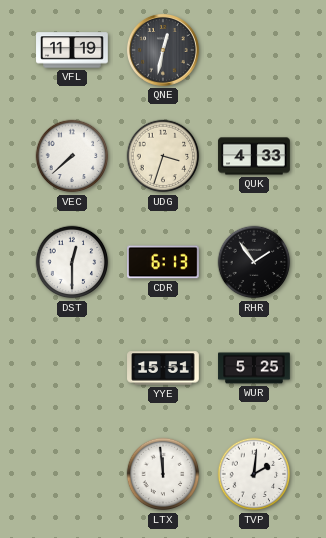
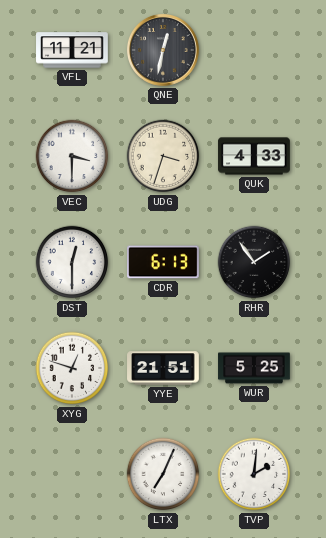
VFL: 11:19 -> 11:21
VEC: 7:38 -> 3:30
XYG: none -> 12:48
YYE: 15:51 -> 21:51
LTX: 11:59 -> 7:04
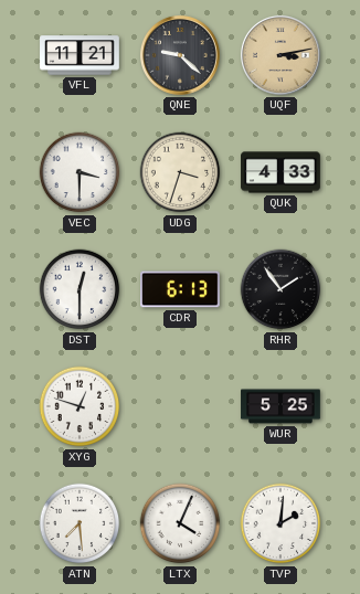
QNE: 12:32 -> 9:22
UQF: none -> 3:13
YYE: 21:51 -> none
ATN: none -> 7:29
LTX: 7:04 -> 4:04
